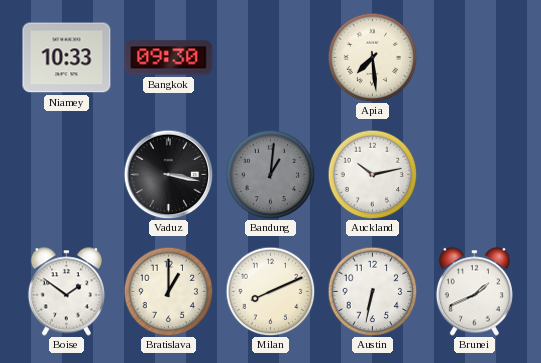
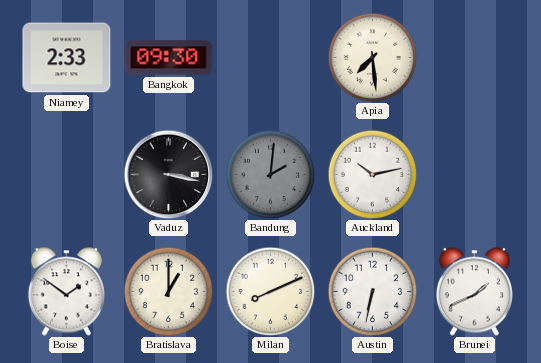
Niamey: 10:33 -> 2:33
Bandung: 1:01 -> 2:01
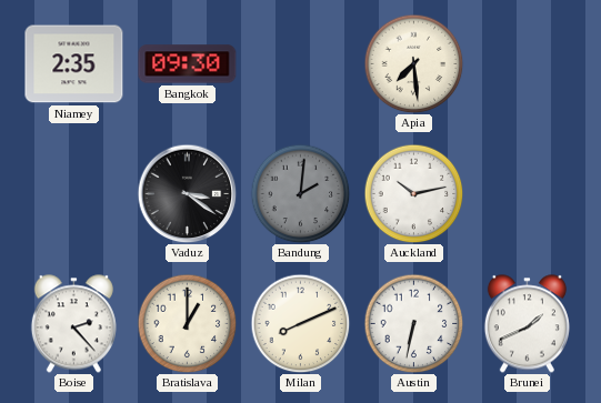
Niamey: 2:33 -> 2:35
Vaduz: 3:17 -> 3:21
Boise: 1:51 -> 2:23
